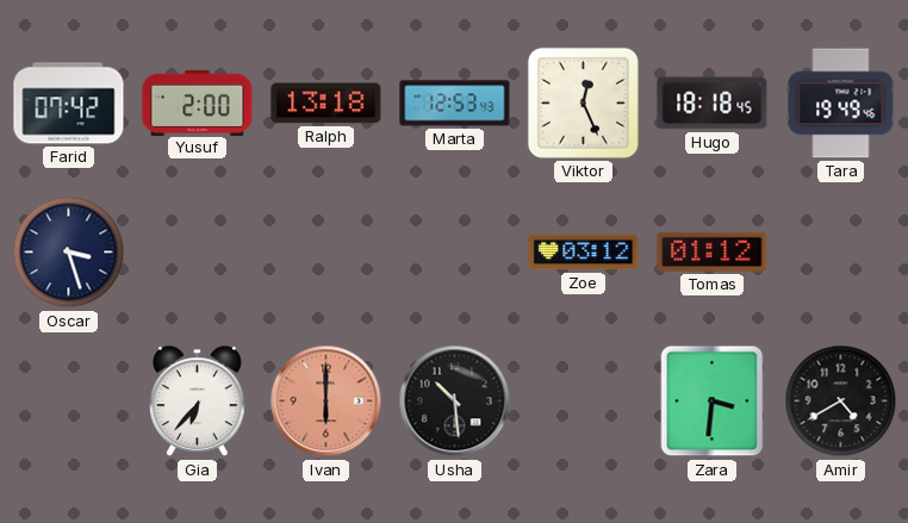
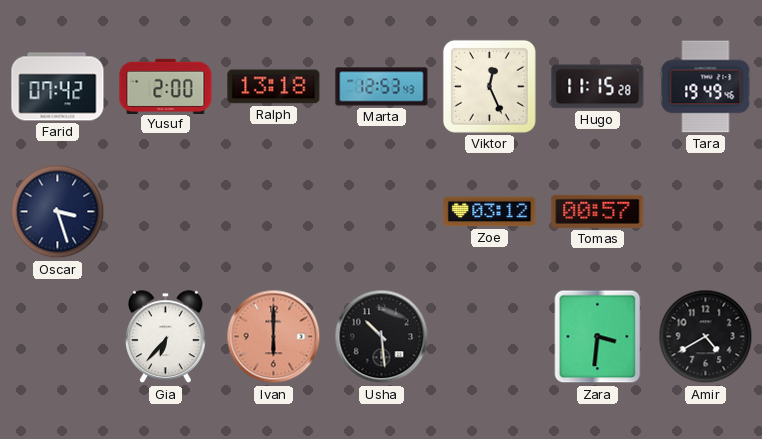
Hugo: 18:18 -> 11:15
Tomas: 01:12 -> 00:57
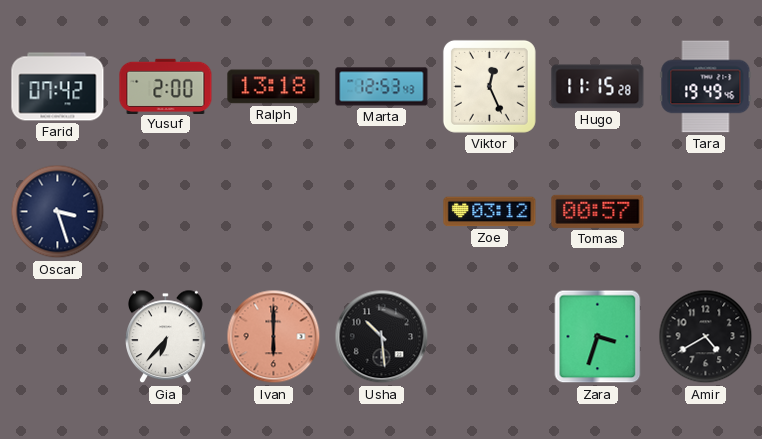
Zara: 3:31 -> 3:33
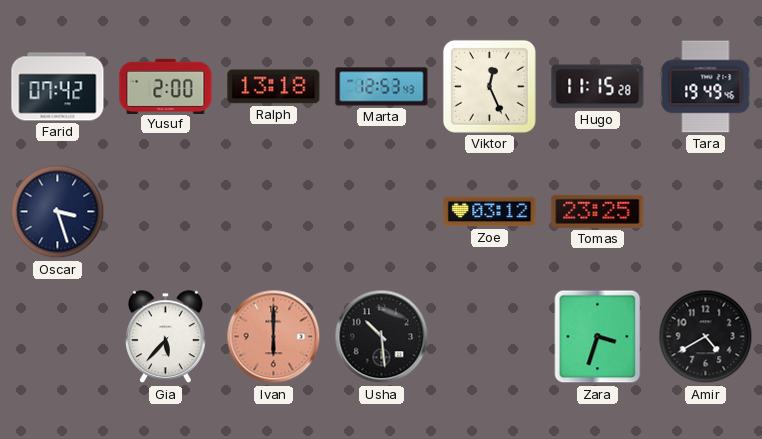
Tomas: 00:57 -> 23:25
Gia: 6:37 -> 5:37
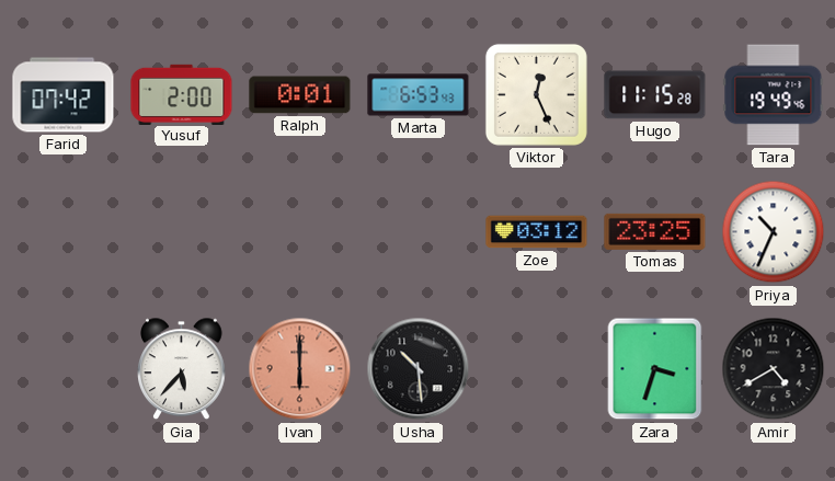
Ralph: 13:18 -> 0:01
Marta: 12:53 -> 6:53
Oscar: 3:27 -> none
Priya: none -> 10:34
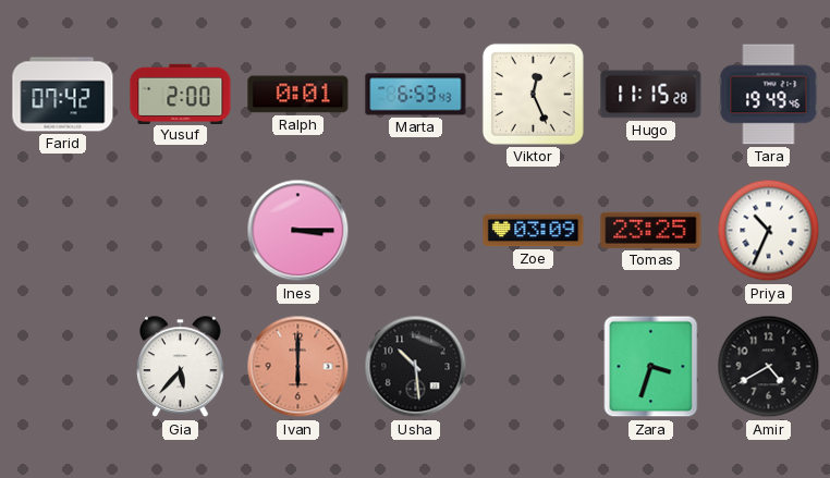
Ines: none -> 3:15
Zoe: 03:12 -> 03:09
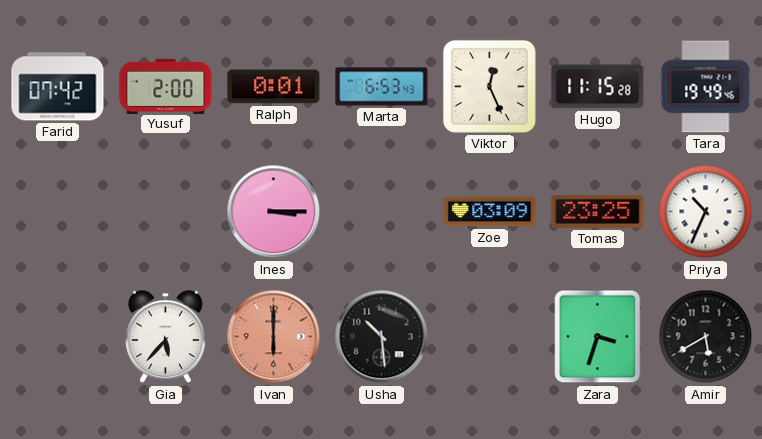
Amir: 4:40 -> 5:40
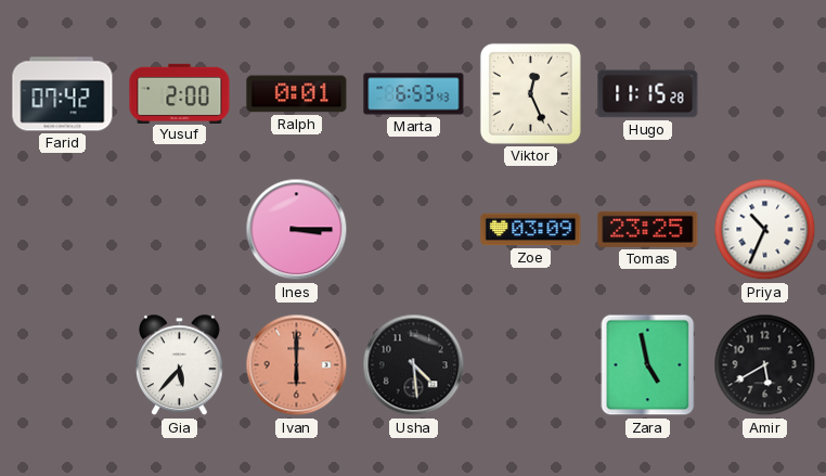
Tara: 19:49 -> none
Usha: 10:29 -> 4:29
Zara: 3:33 -> 4:58
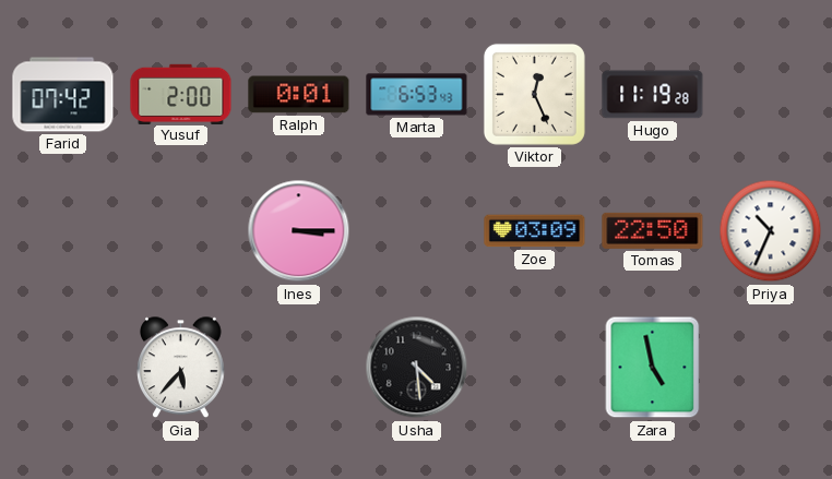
Hugo: 11:15 -> 11:19
Tomas: 23:25 -> 22:50
Ivan: 6:00 -> none
Amir: 5:40 -> none
